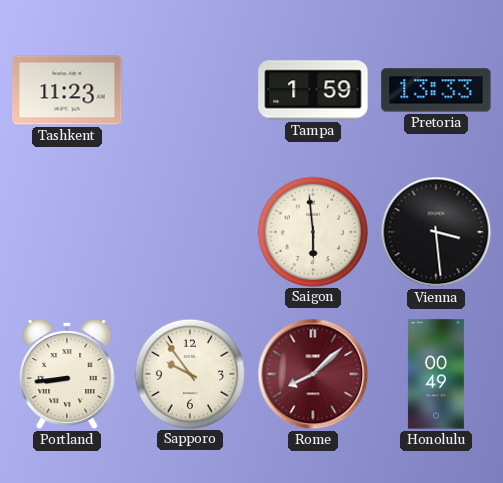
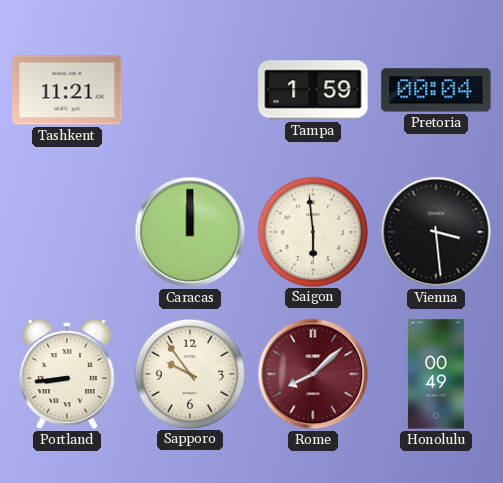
Tashkent: 11:23 -> 11:21
Pretoria: 13:33 -> 00:04
Caracas: none -> 12:00
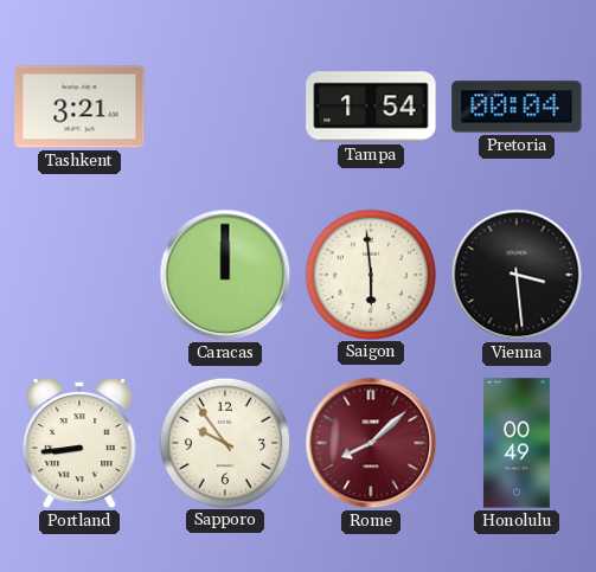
Tashkent: 11:21 -> 3:21
Tampa: 1:59 -> 1:54
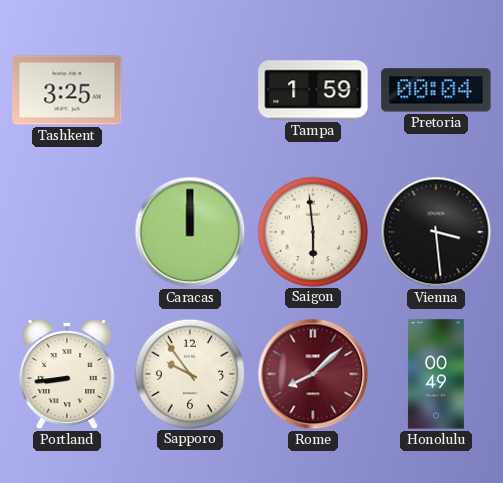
Tashkent: 3:21 -> 3:25
Tampa: 1:54 -> 1:59
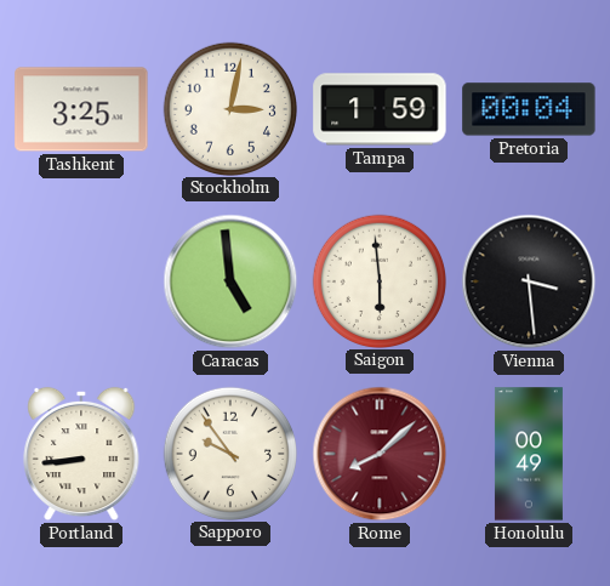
Stockholm: none -> 3:02
Caracas: 12:00 -> 4:59
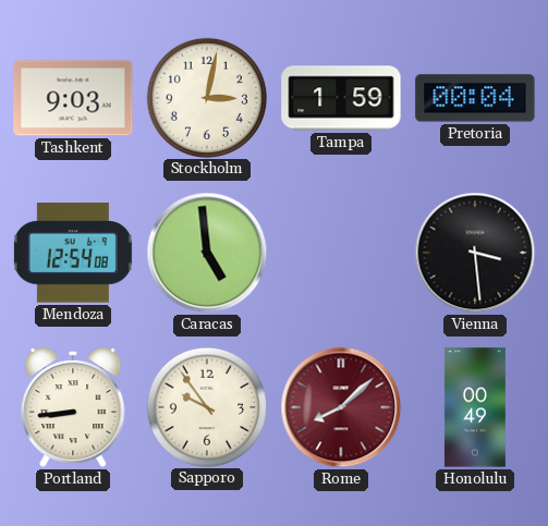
Tashkent: 3:25 -> 9:03
Mendoza: none -> 12:54
Saigon: 5:59 -> none
